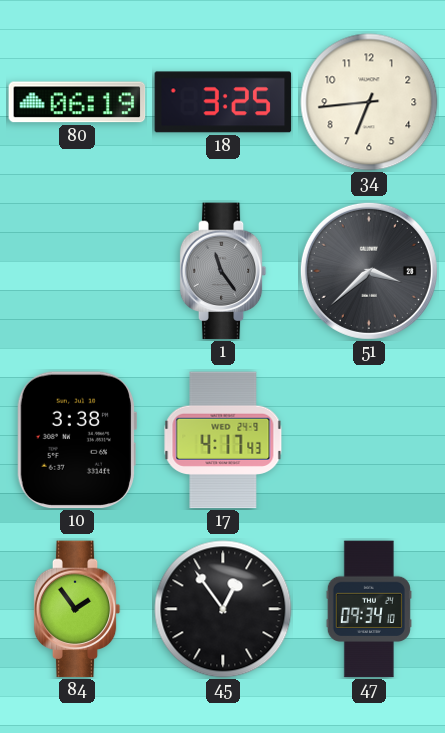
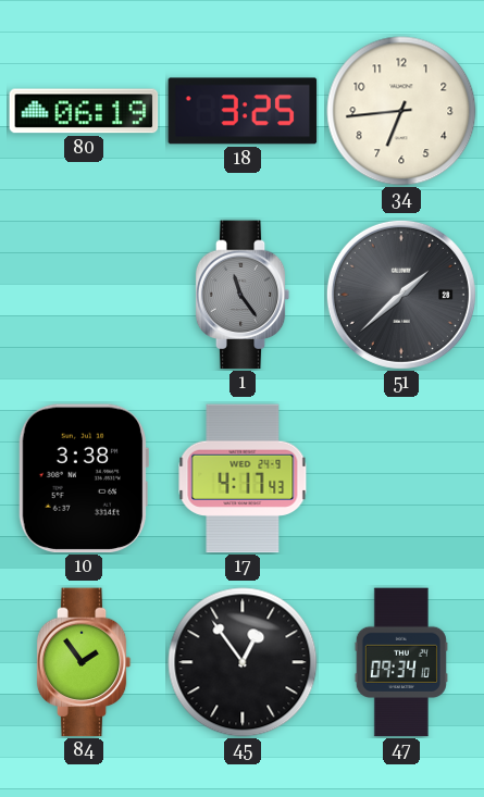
51: 3:38 -> 1:38
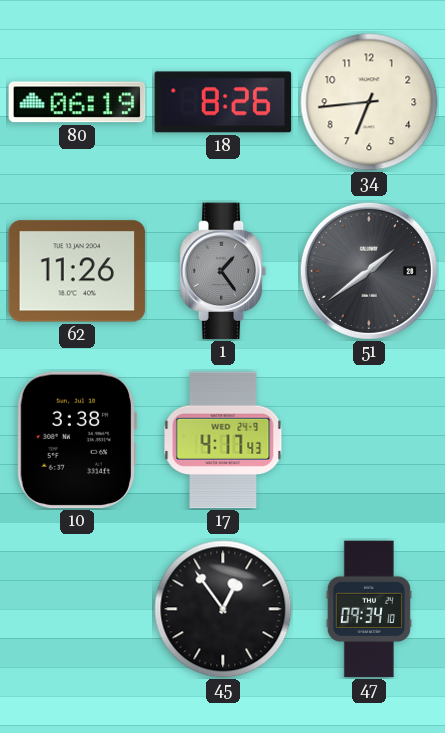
18: 3:25 -> 8:26
62: none -> 11:26
1: 11:24 -> 1:24
51: 1:38 -> 1:39
84: 1:54 -> none
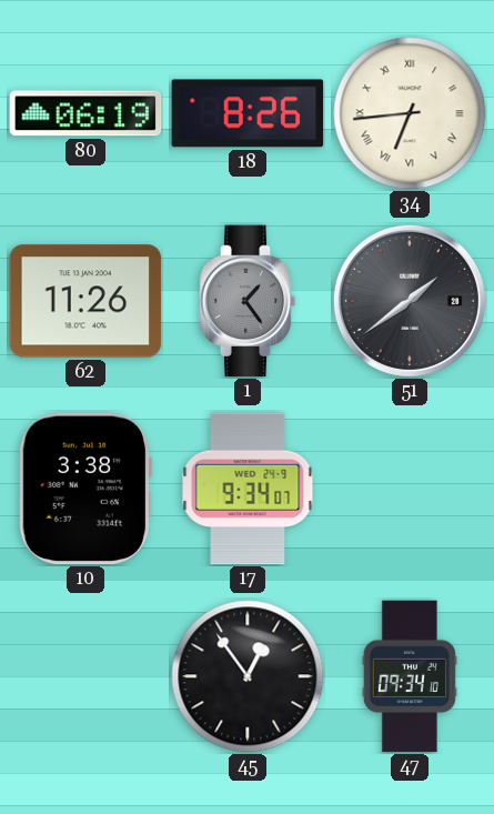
34 numerals: Arabic -> Roman
17: 4:17 -> 9:34
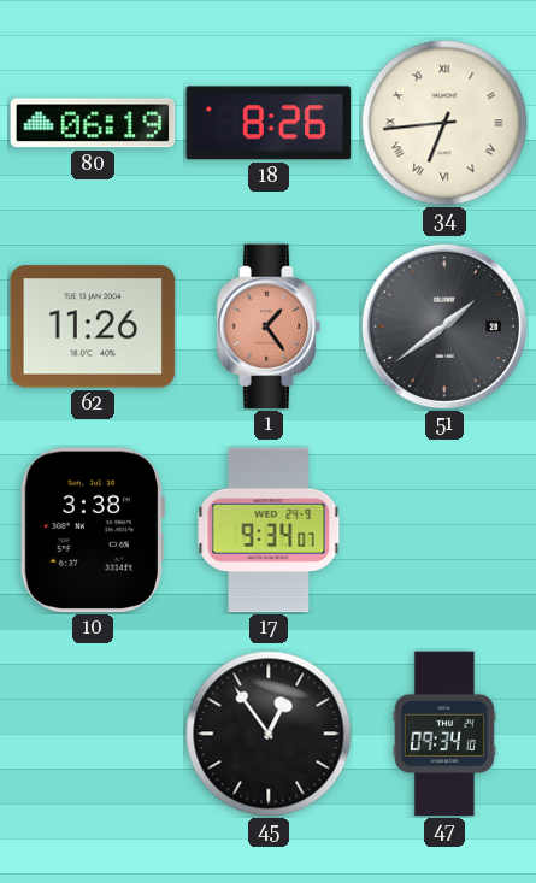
1 dial: grey -> salmon
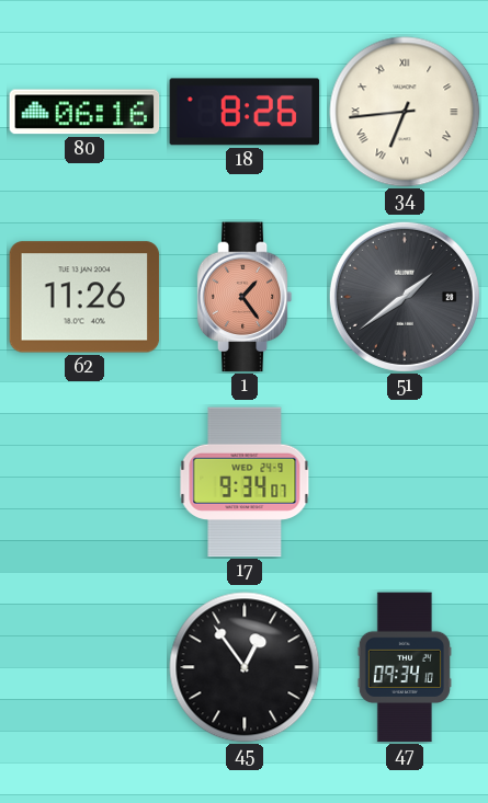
80: 06:19 -> 06:16
10: 3:38 -> none
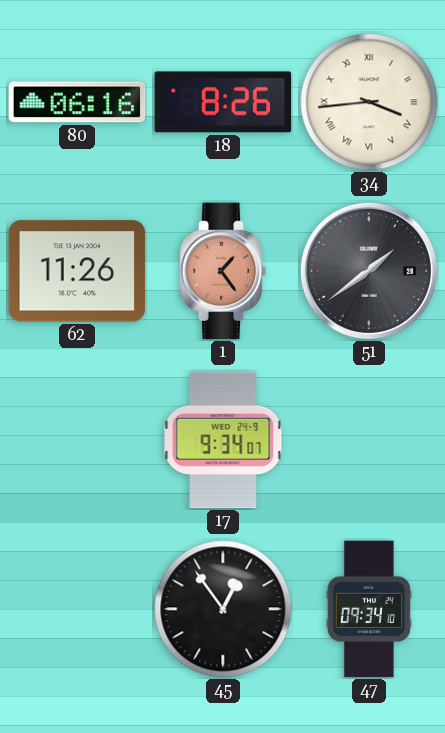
34: 6:44 -> 3:44
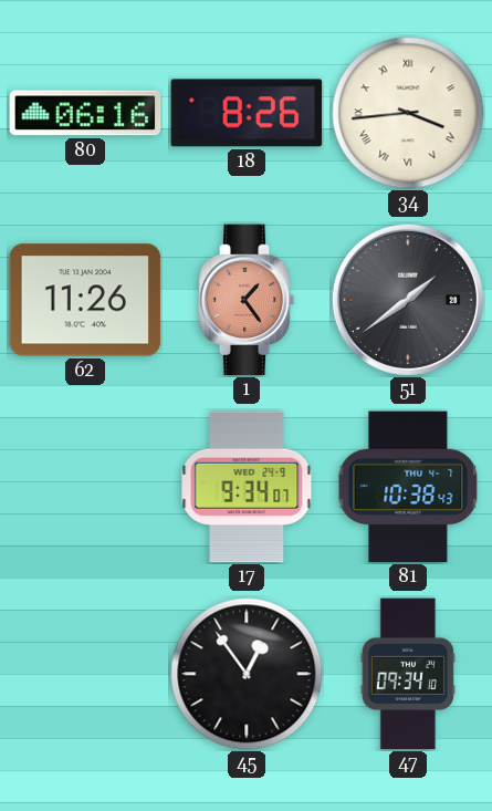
81: none -> 10:38
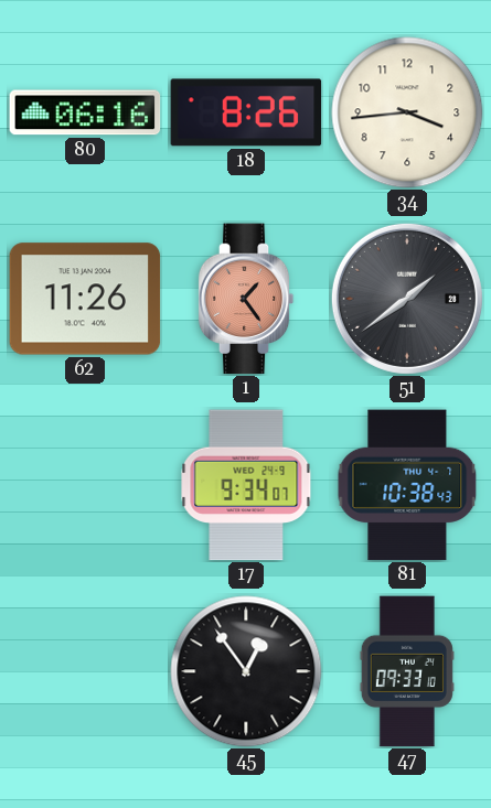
34 numerals: Roman -> Arabic
47: 09:34 -> 09:33
